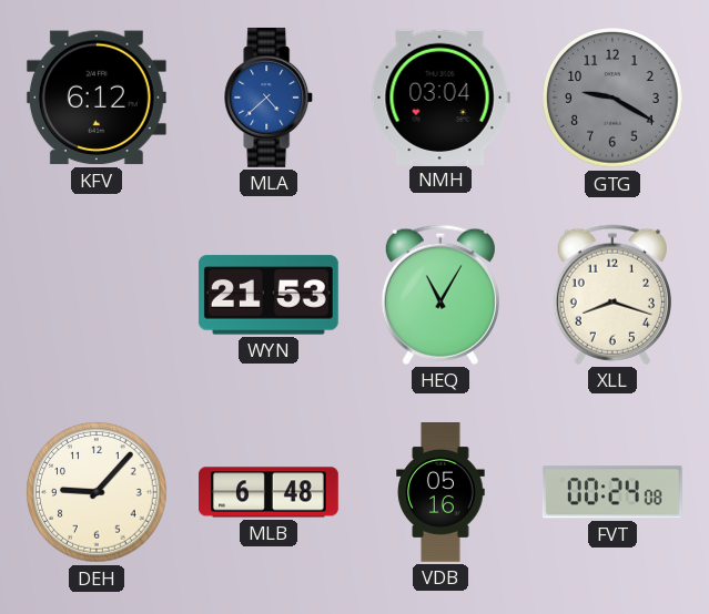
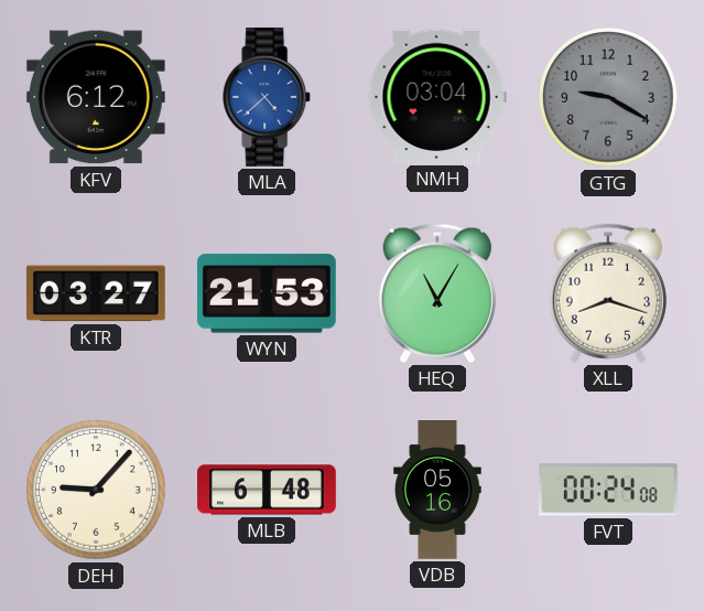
KTR: none -> 03:27
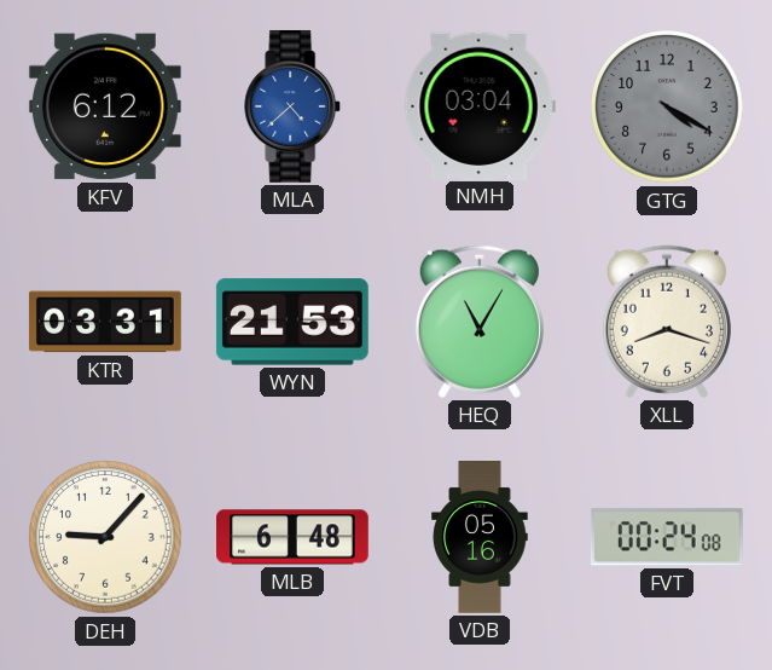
GTG: 9:20 -> 4:20
KTR: 03:27 -> 03:31
